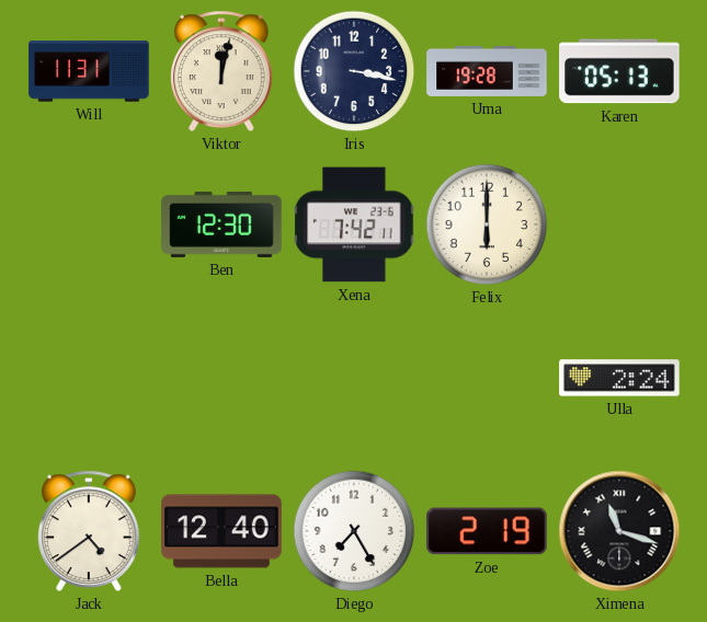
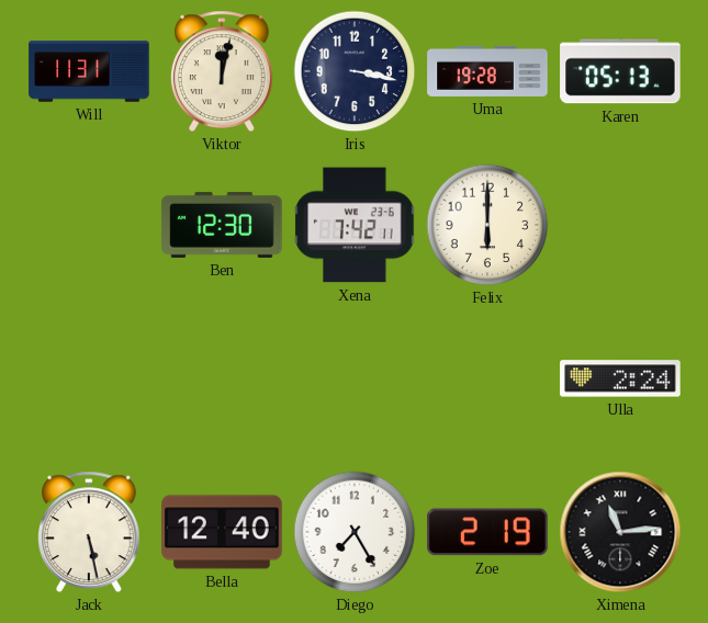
Jack: 4:39 -> 5:28
Ximena: 11:18 -> 11:14
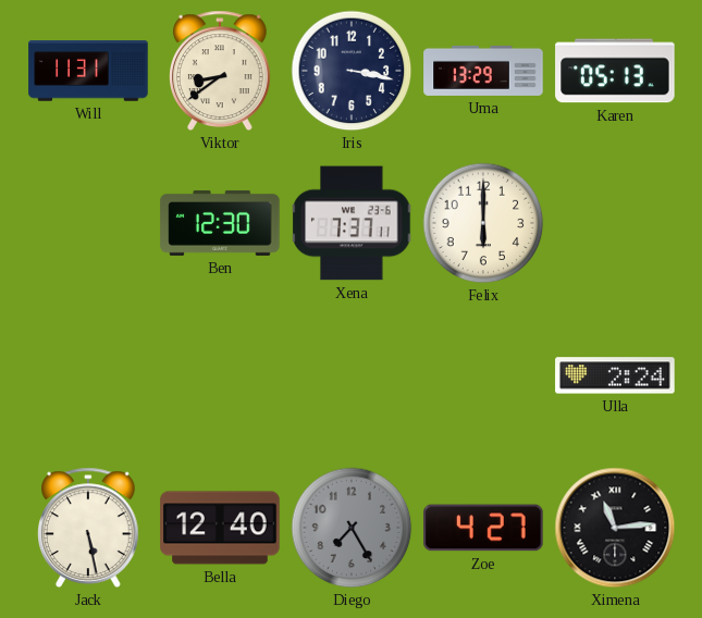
Viktor: 12:02 -> 8:39
Uma: 19:28 -> 13:29
Xena: 7:42 -> 7:37
Diego dial: white -> grey
Zoe: 2:19 -> 4:27
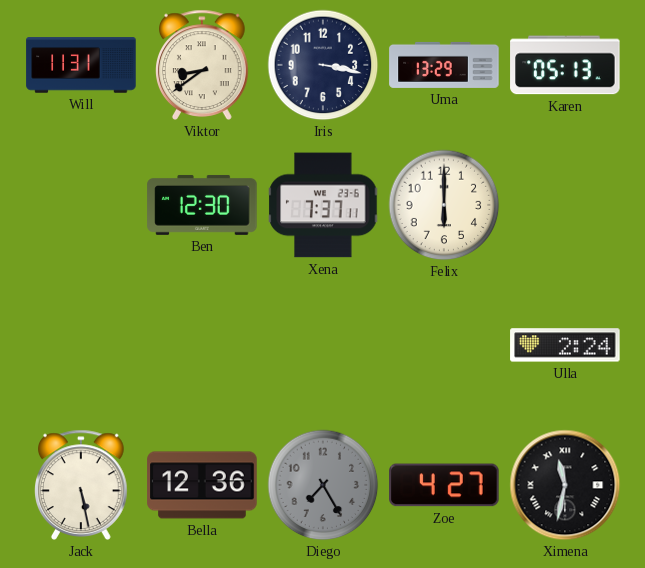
Bella: 12:40 -> 12:36
Ximena: 11:14 -> 11:32
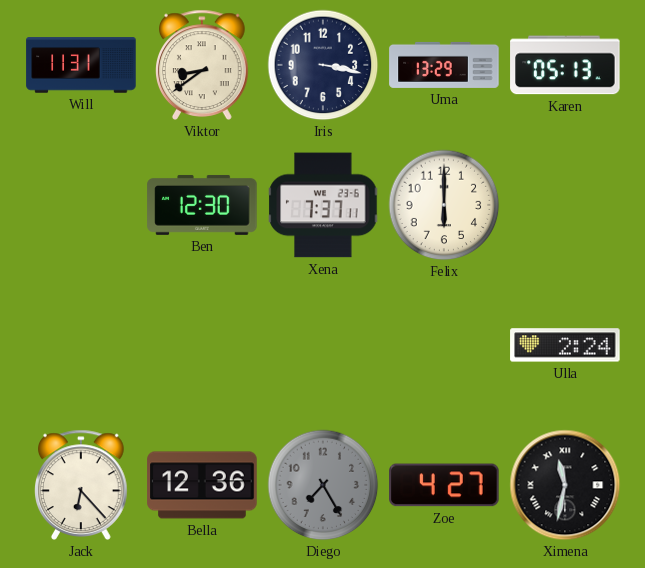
Jack: 5:28 -> 6:23
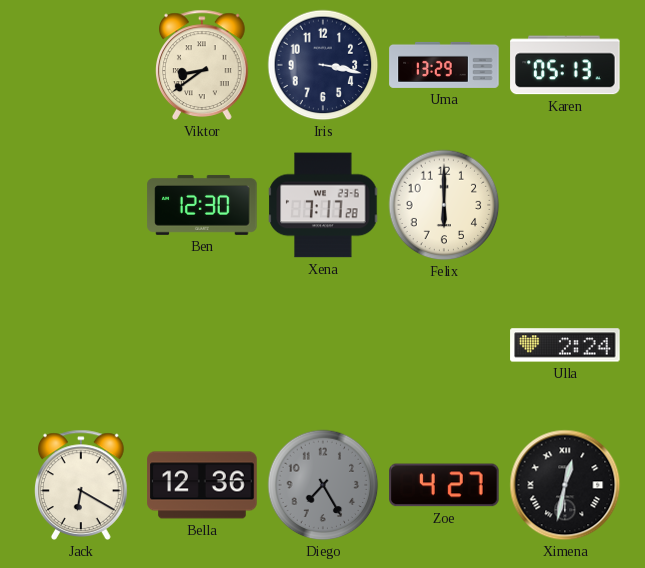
Will: 11:31 -> none
Xena: 7:37 -> 7:17
Jack: 6:23 -> 6:20
Ximena: 11:32 -> 12:32
